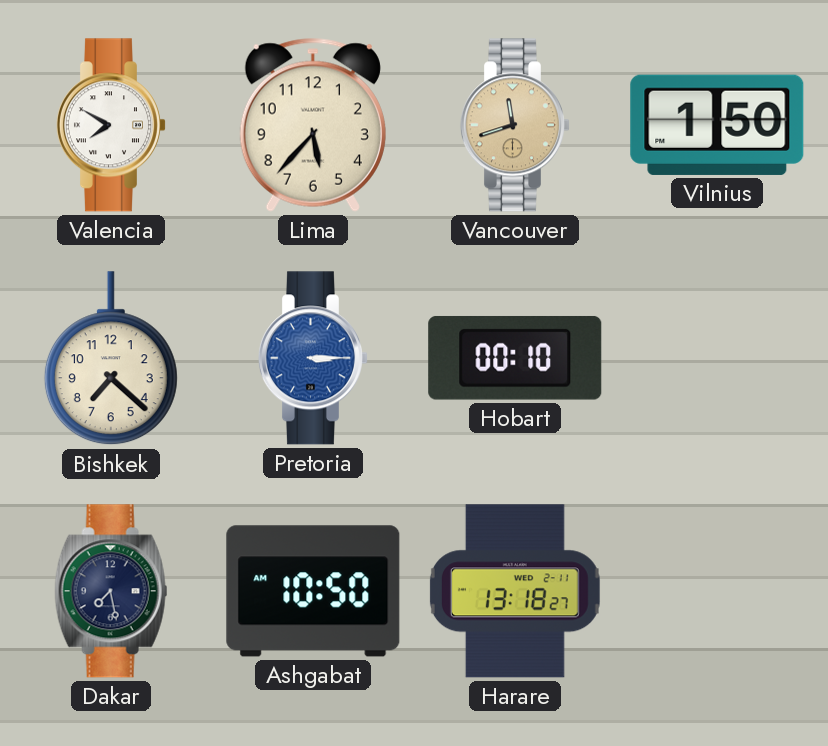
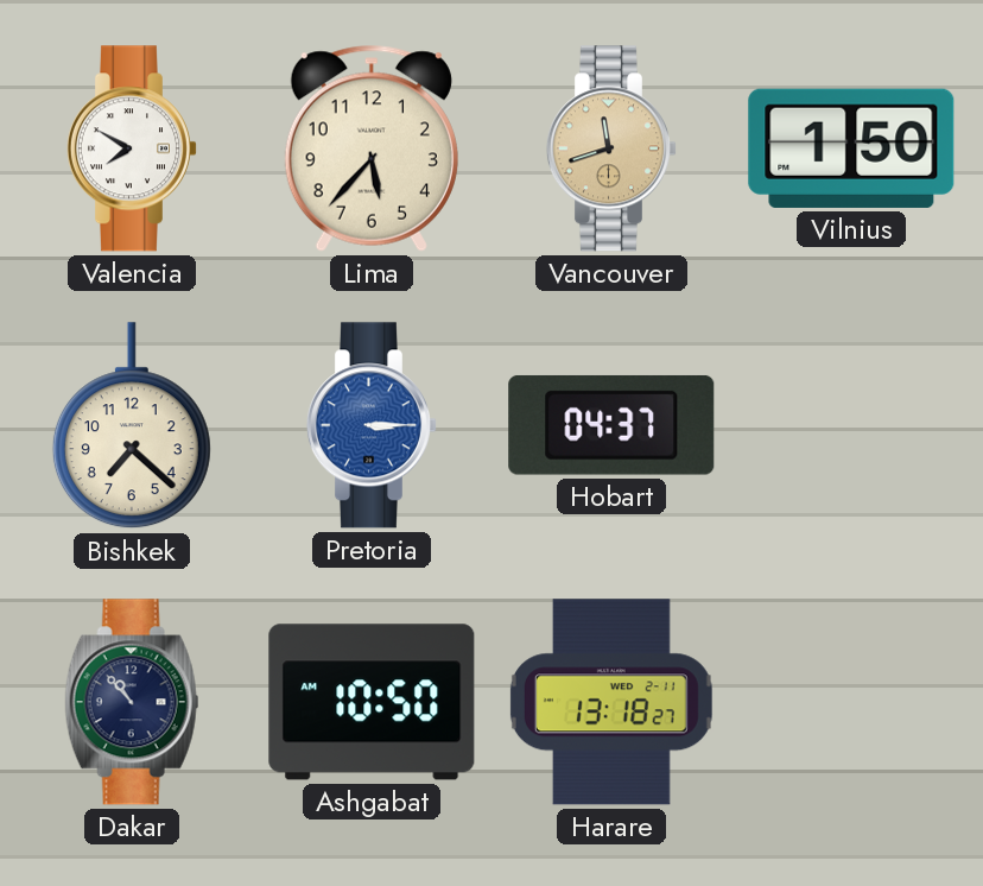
Hobart: 00:10 -> 04:37
Dakar: 7:28 -> 10:53
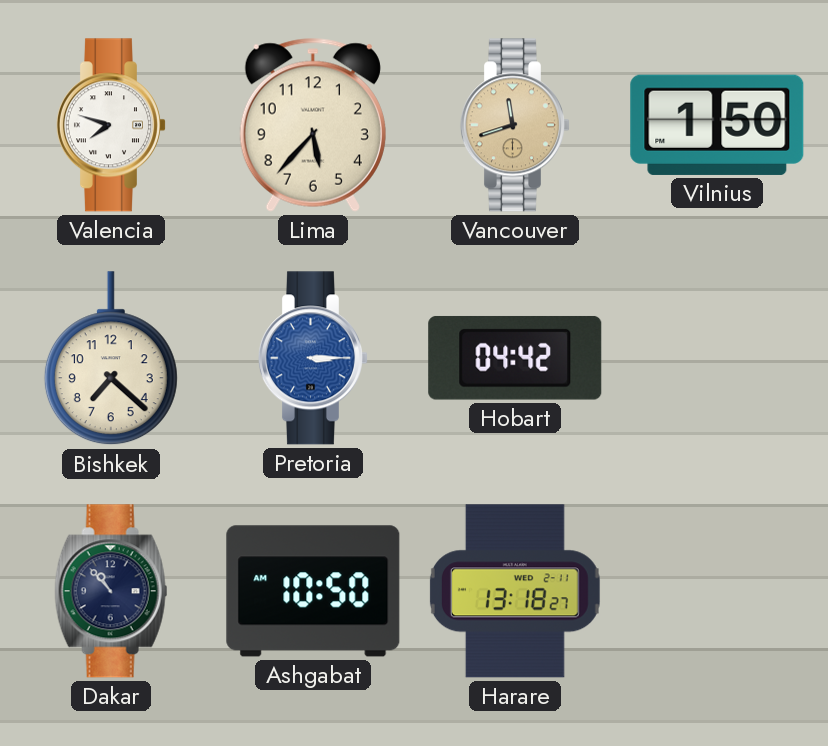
Valencia: 7:50 -> 7:48
Hobart: 04:37 -> 04:42
